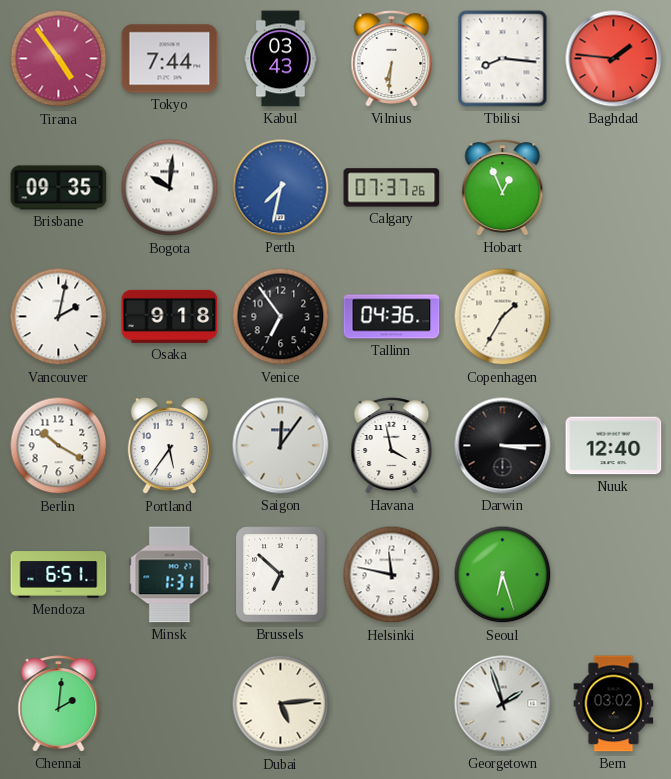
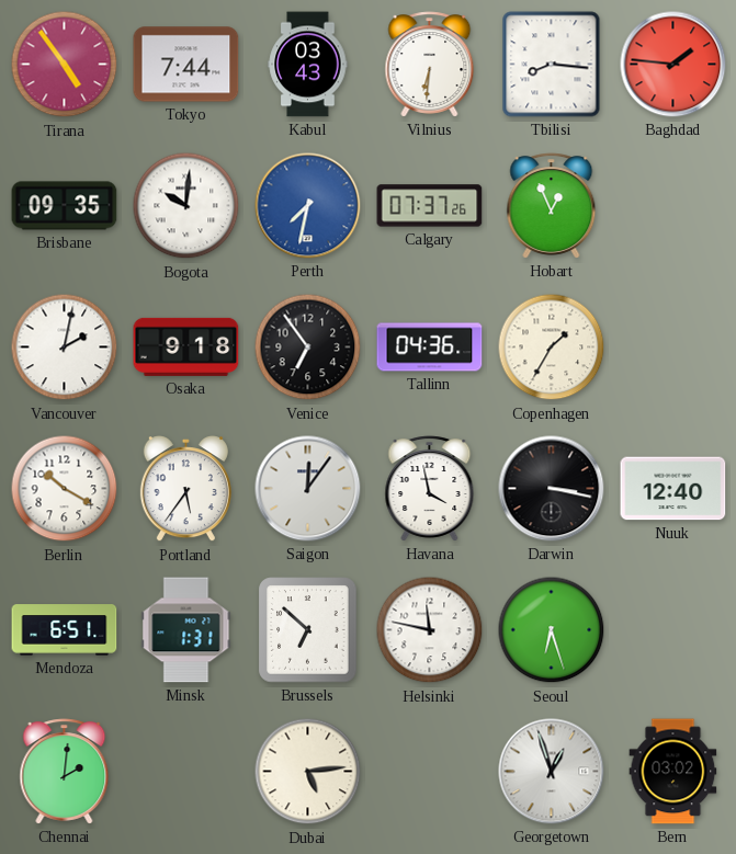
Darwin: 3:15 -> 3:17
Georgetown: 1:57 -> 12:57
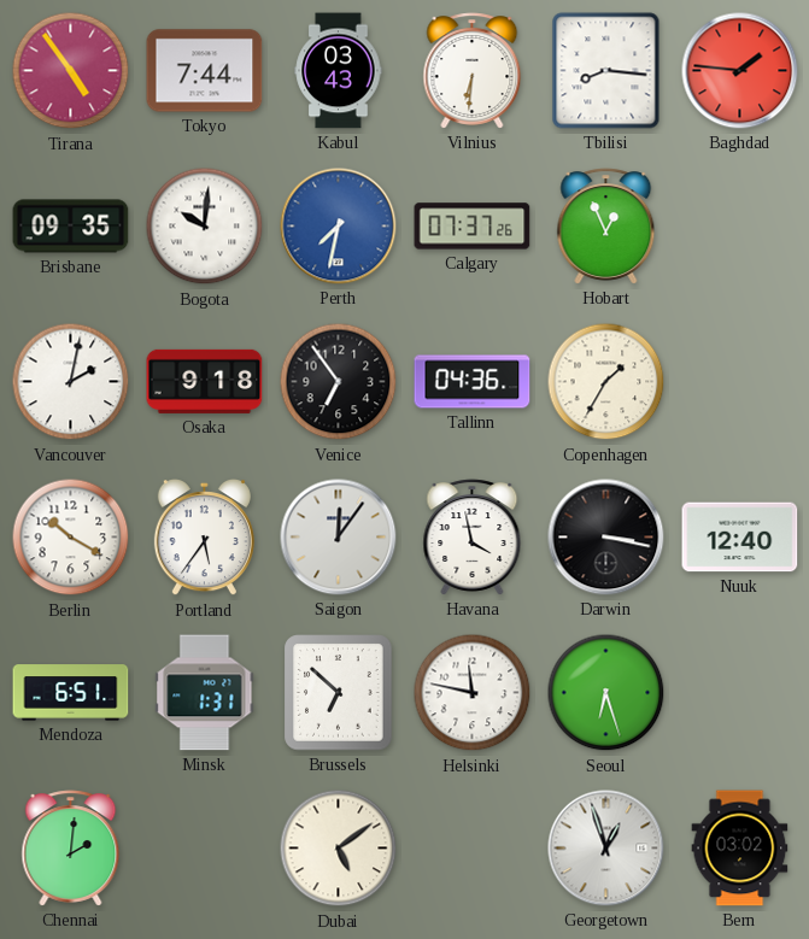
Dubai: 5:14 -> 5:09
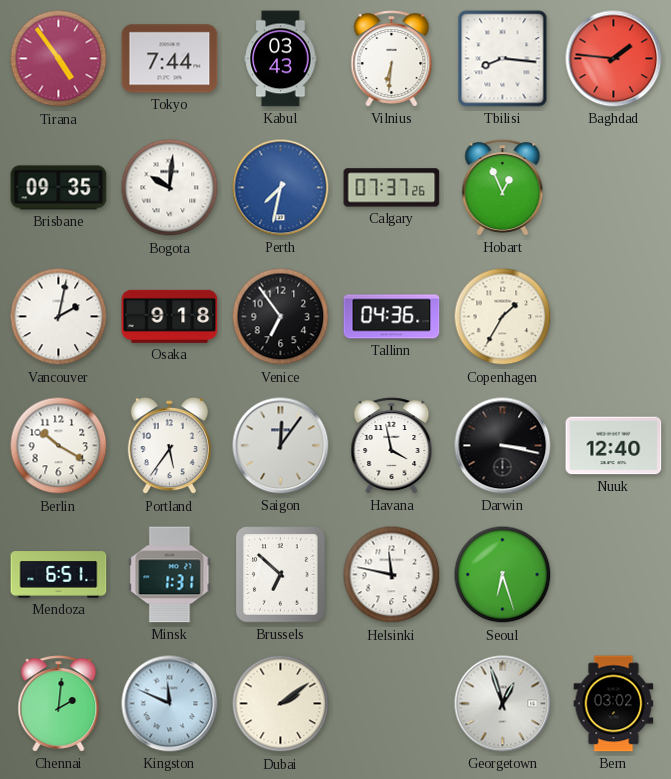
Kingston: none -> 11:49
Dubai: 5:09 -> 2:09
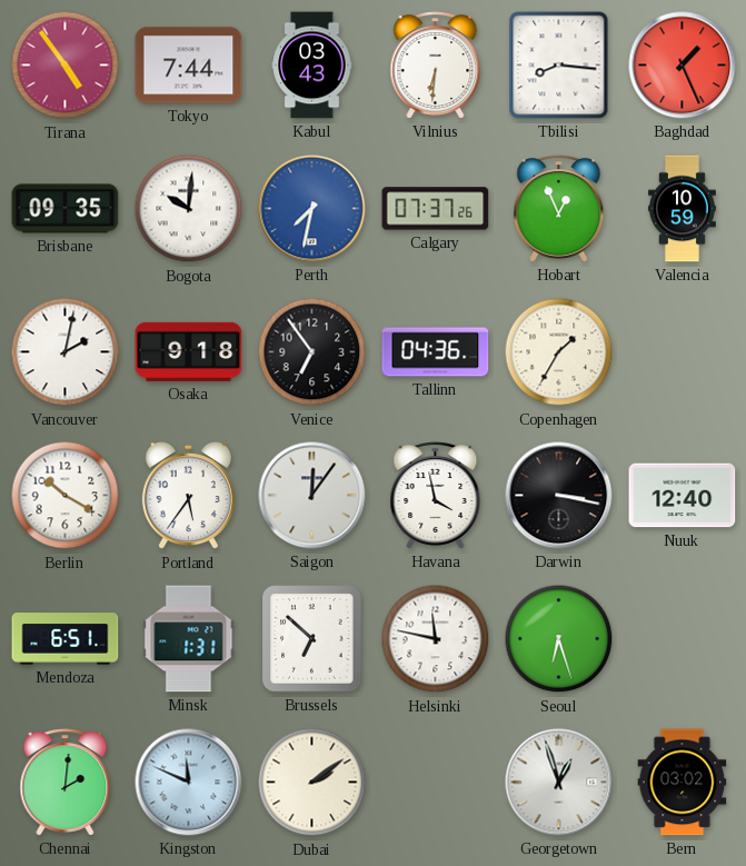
Baghdad: 1:46 -> 1:26
Valencia: none -> 10:59
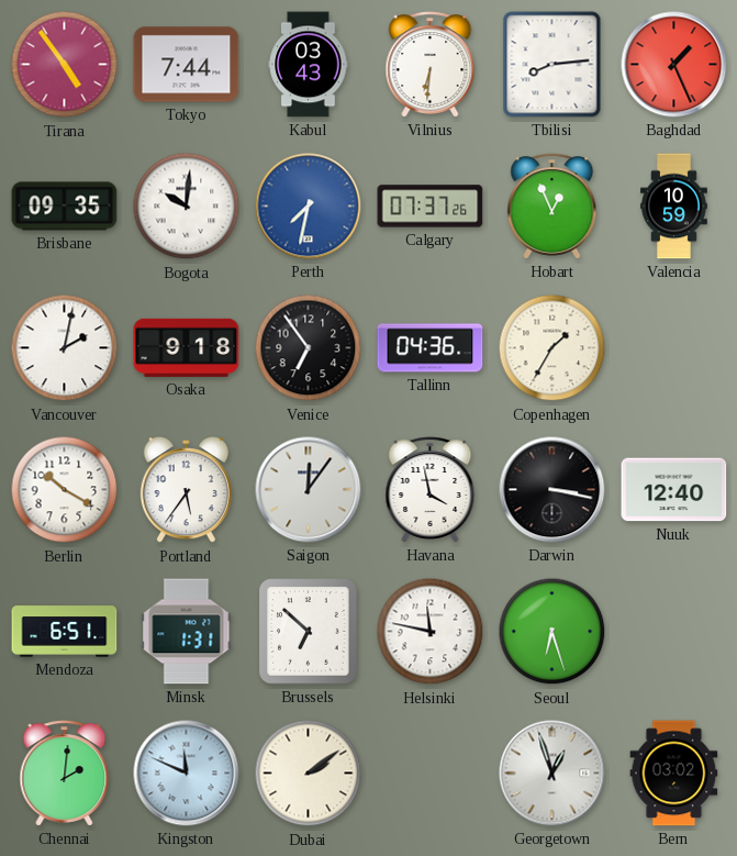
Tbilisi: 8:16 -> 8:14
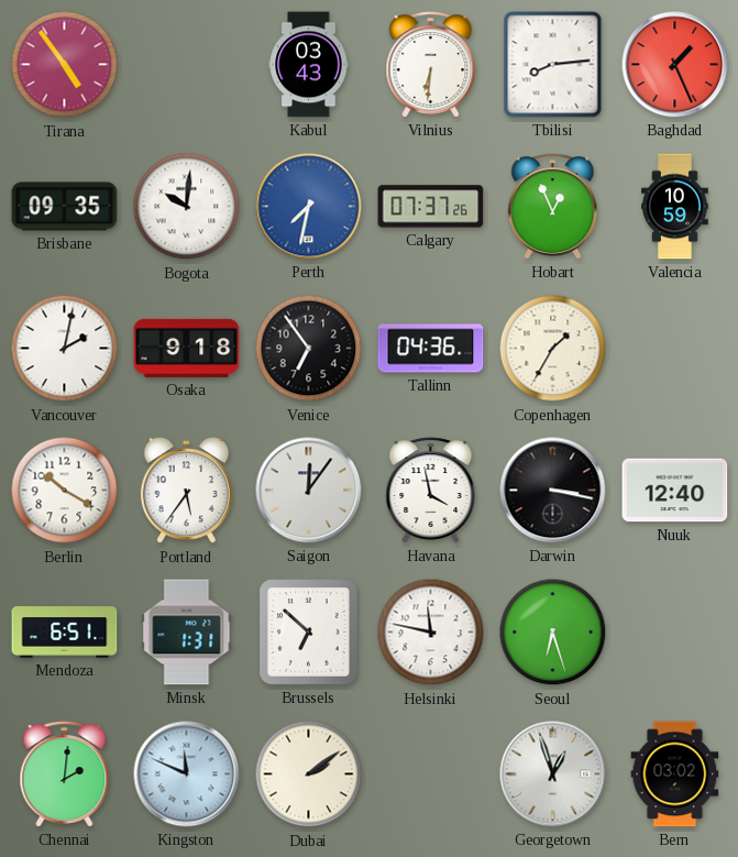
Tokyo: 7:44 -> none
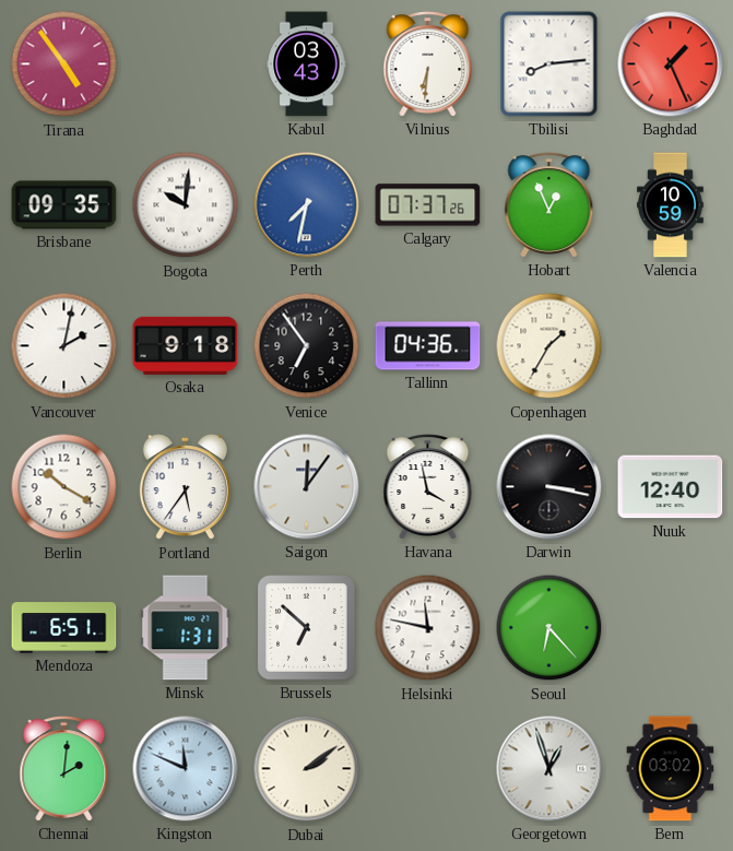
Seoul: 6:27 -> 6:23
